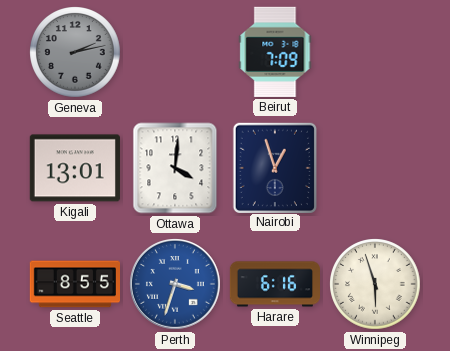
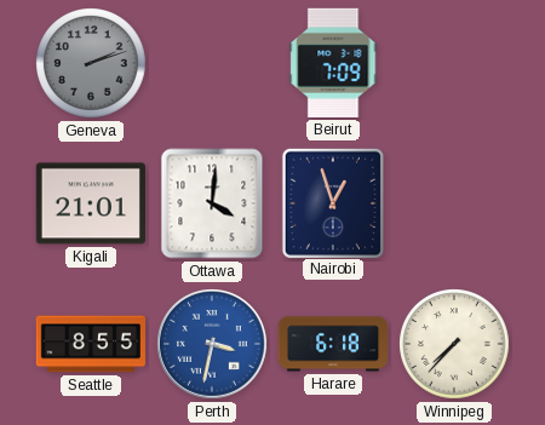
Geneva: 2:13 -> 2:12
Kigali: 13:01 -> 21:01
Perth: 3:33 -> 3:32
Harare: 6:16 -> 6:18
Winnipeg: 5:57 -> 7:37
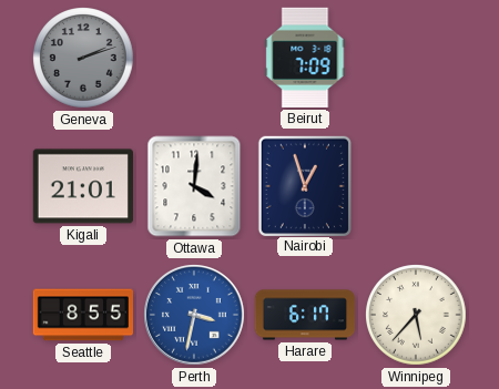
Harare: 6:18 -> 6:17
Winnipeg: 7:37 -> 5:37
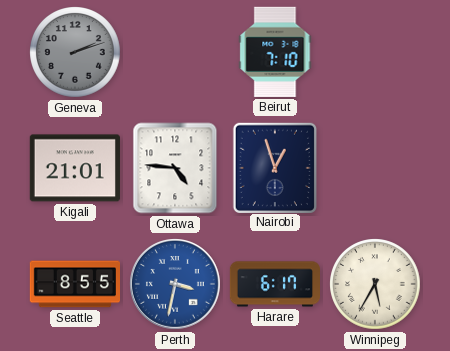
Beirut: 7:09 -> 7:10
Ottawa: 4:01 -> 4:46
Winnipeg: 5:37 -> 5:35
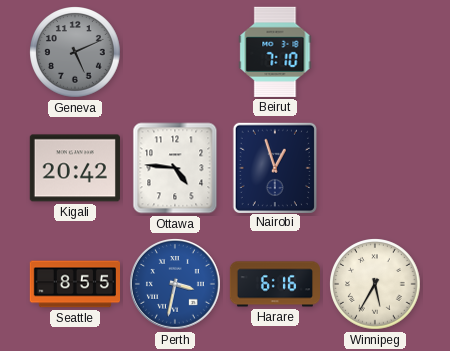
Geneva: 2:12 -> 5:11
Kigali: 21:01 -> 20:42
Harare: 6:17 -> 6:16
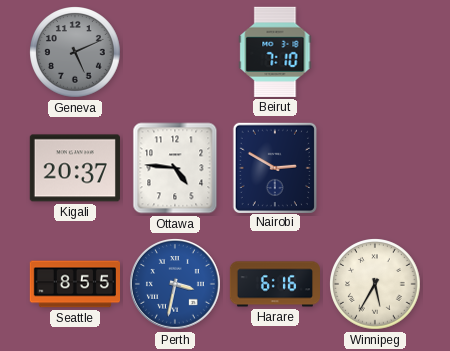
Kigali: 20:42 -> 20:37
Nairobi: 12:57 -> 2:50
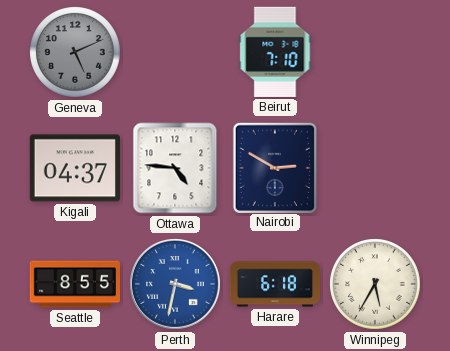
Kigali: 20:37 -> 04:37
Harare: 6:16 -> 6:18
